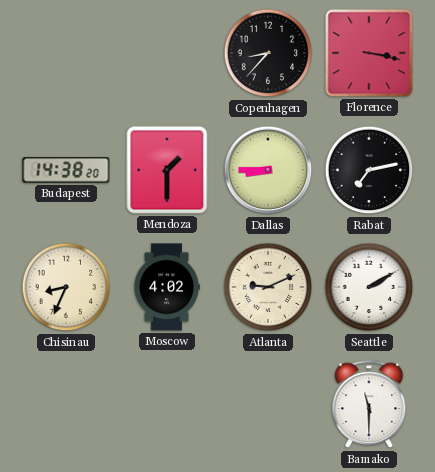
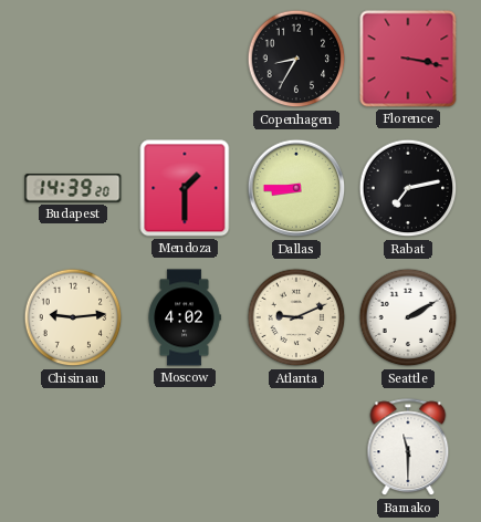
Copenhagen: 8:37 -> 8:35
Budapest: 14:38 -> 14:39
Chisinau: 8:34 -> 9:14
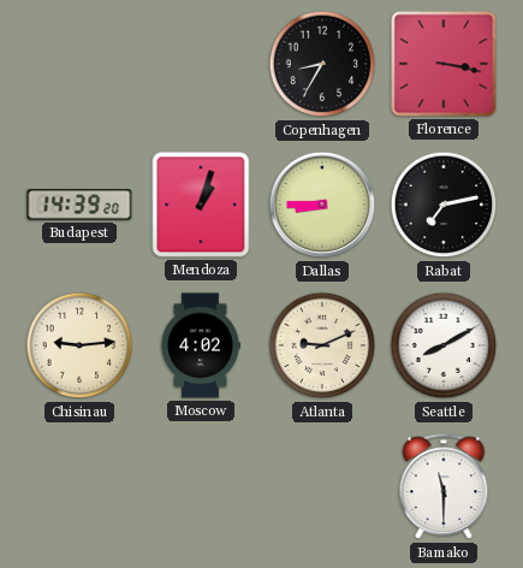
Mendoza: 1:30 -> 1:03
Seattle: 2:10 -> 8:10
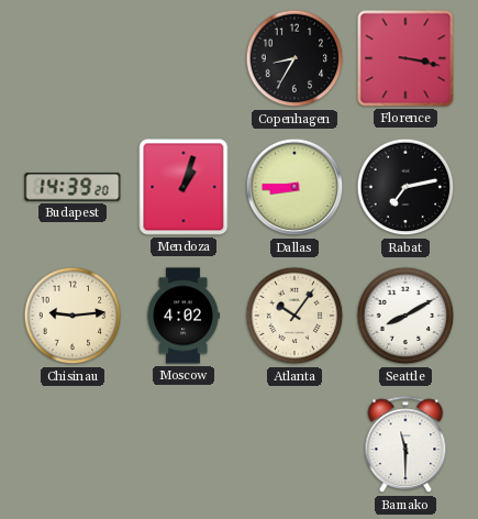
Atlanta: 9:11 -> 10:06
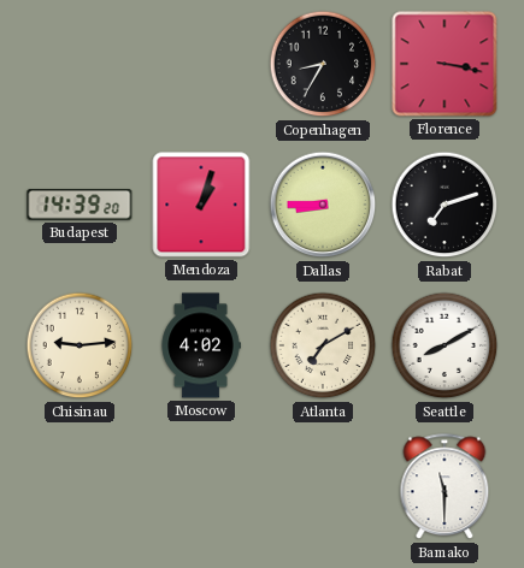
Rabat: 7:13 -> 7:12
Atlanta: 10:06 -> 7:10
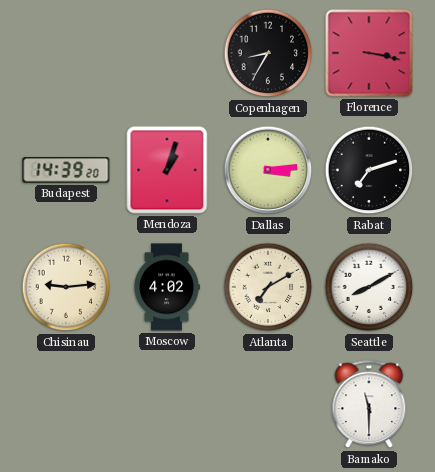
Dallas: 8:45 -> 3:14
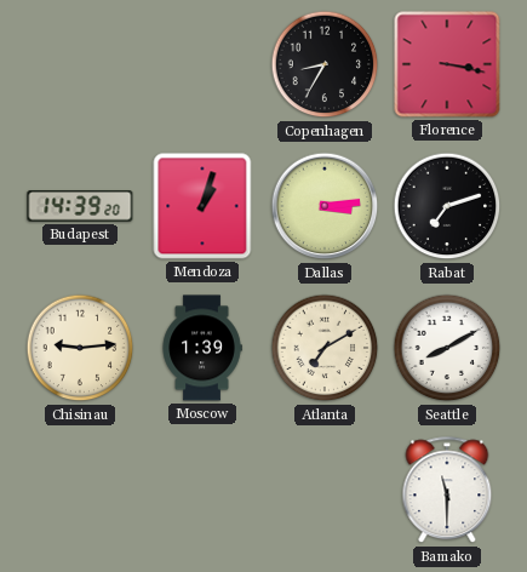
Moscow: 4:02 -> 1:39
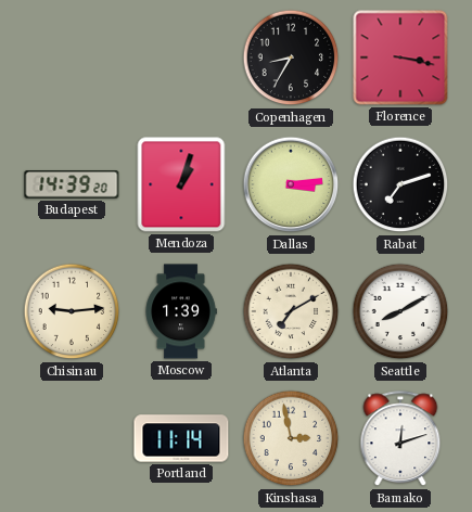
Portland: none -> 11:14
Kinshasa: none -> 2:58
Bamako: 11:30 -> 12:12
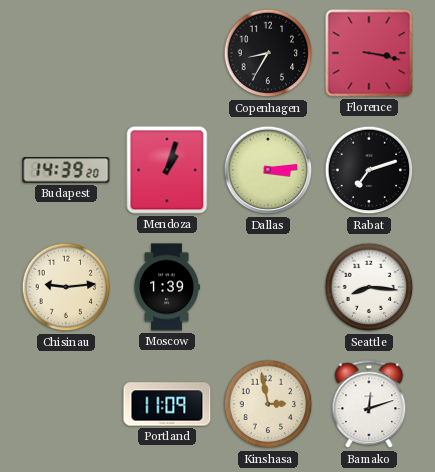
Atlanta: 7:10 -> none
Seattle: 8:10 -> 8:16
Portland: 11:14 -> 11:09
